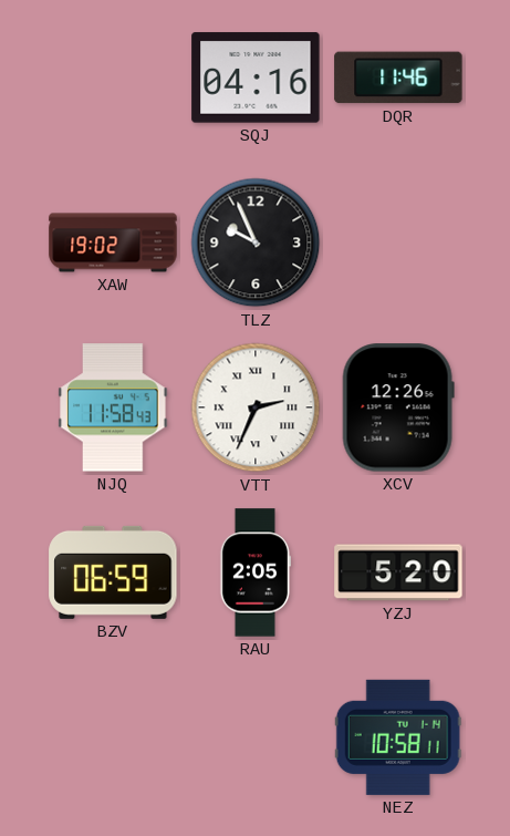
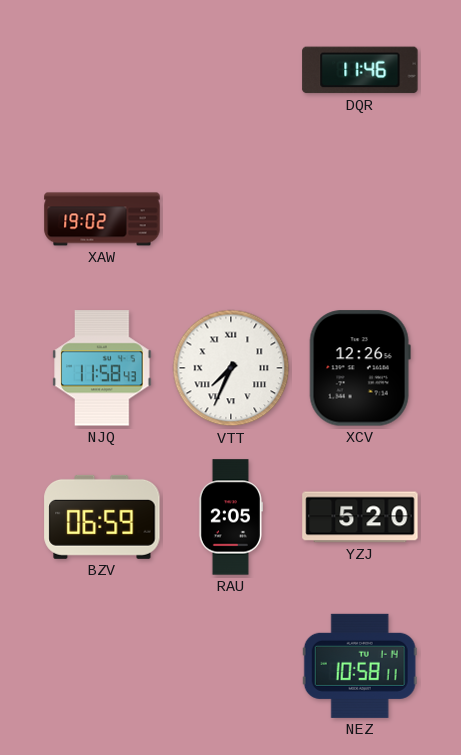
SQJ: 04:16 -> none
TLZ: 9:56 -> none
VTT: 2:34 -> 7:34
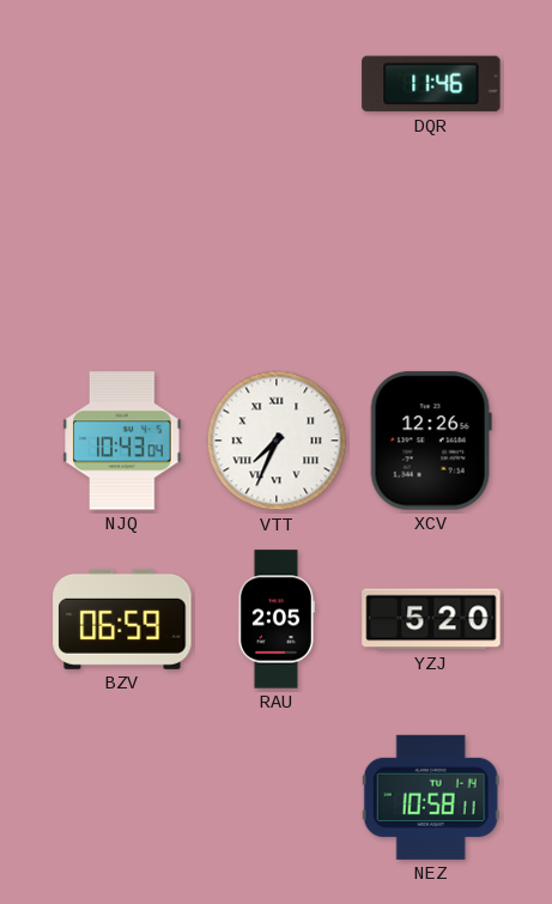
XAW: 19:02 -> none
NJQ: 11:58 -> 10:43
